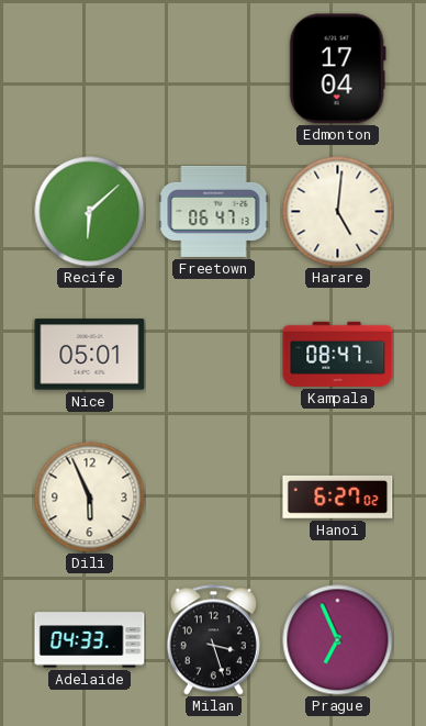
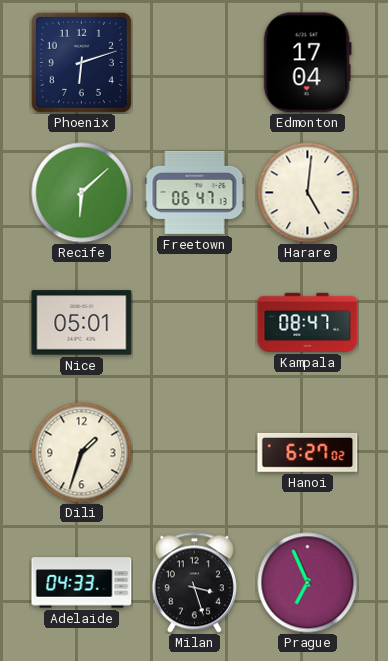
Phoenix: none -> 6:12
Dili: 5:56 -> 1:33
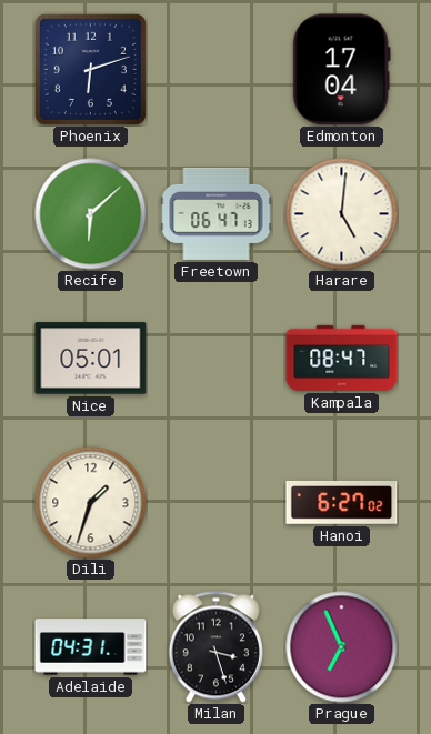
Adelaide: 04:33 -> 04:31
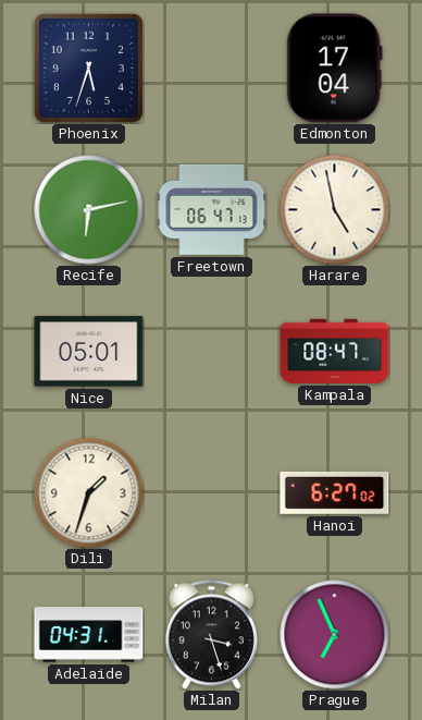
Phoenix: 6:12 -> 5:33
Recife: 6:08 -> 6:13
Harare: 5:01 -> 4:58
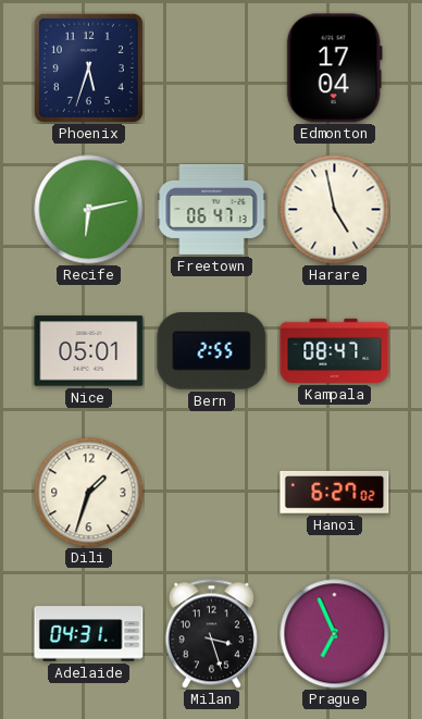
Bern: none -> 2:55
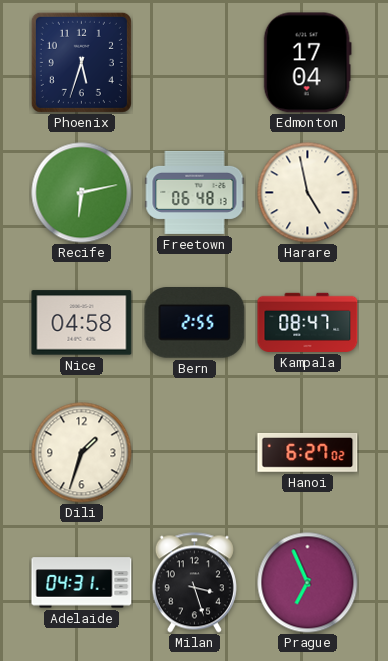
Freetown: 06:47 -> 06:48
Nice: 05:01 -> 04:58
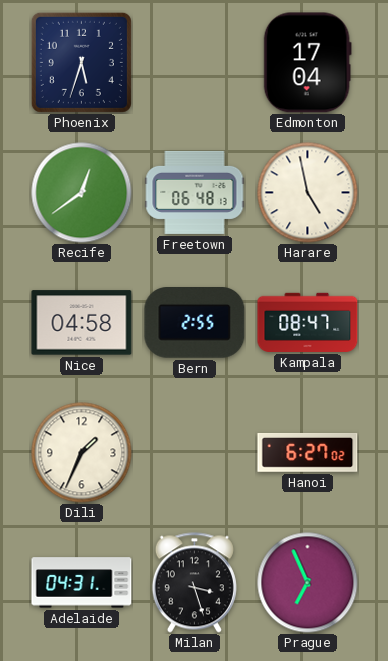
Recife: 6:13 -> 12:39
Dili: 1:33 -> 1:34
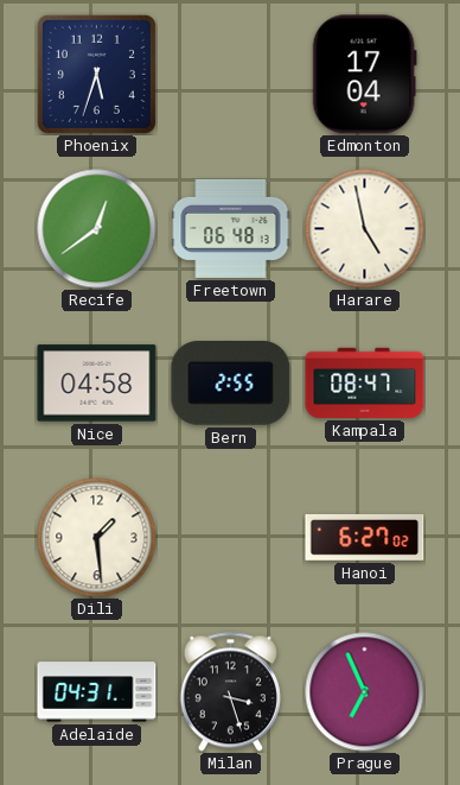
Dili: 1:34 -> 1:29
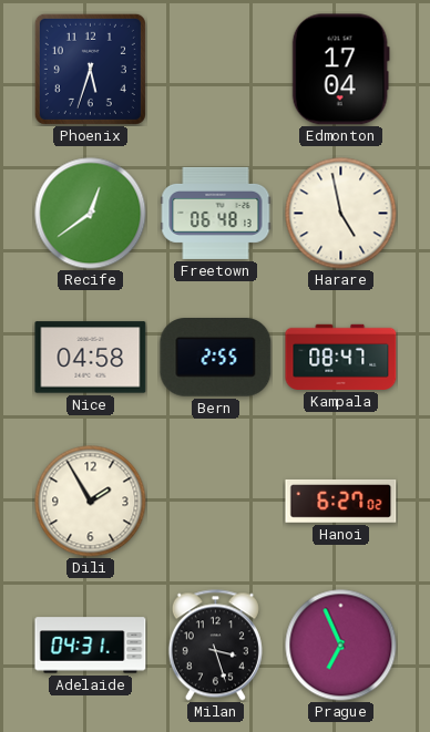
Dili: 1:29 -> 1:55
